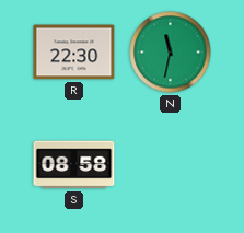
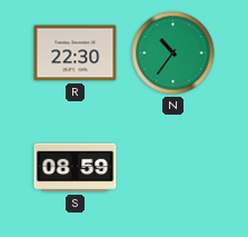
N: 11:32 -> 10:36
S: 08:58 -> 08:59
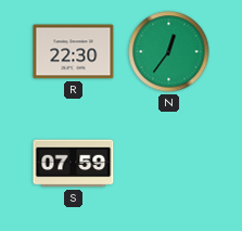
N: 10:36 -> 12:36
S: 08:59 -> 07:59
